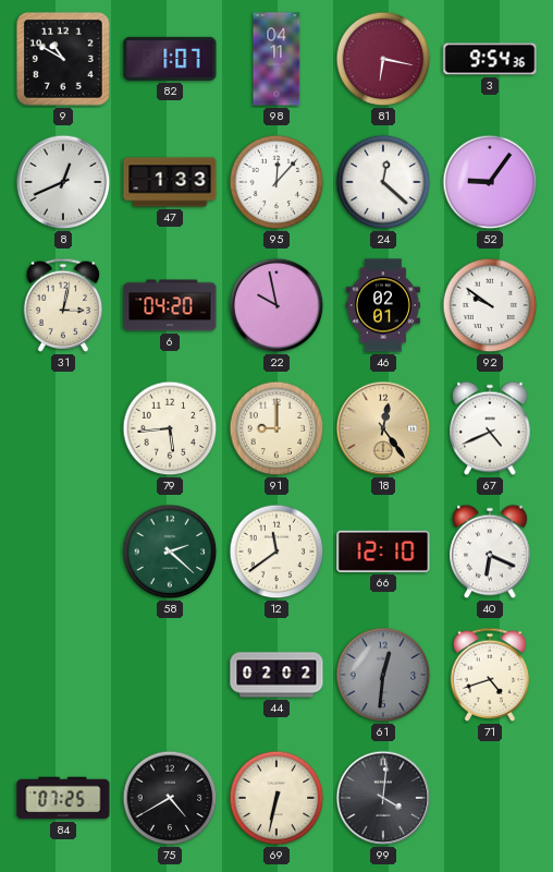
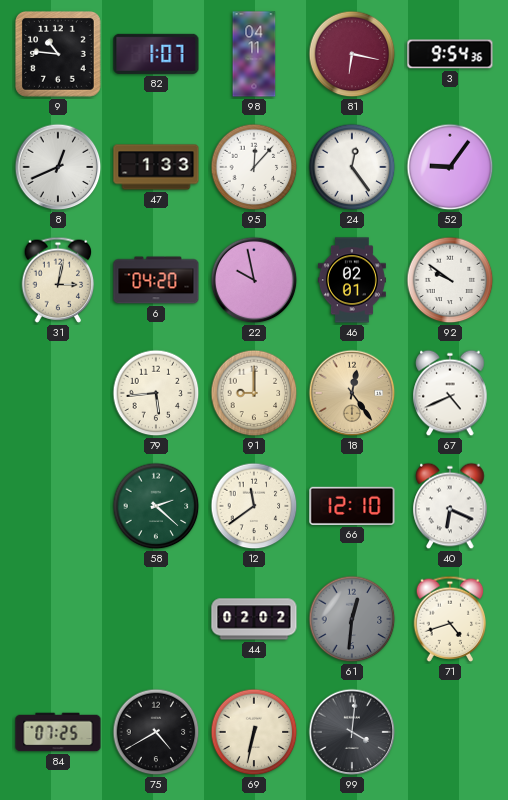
9: 10:50 -> 10:46
24: 12:22 -> 12:24
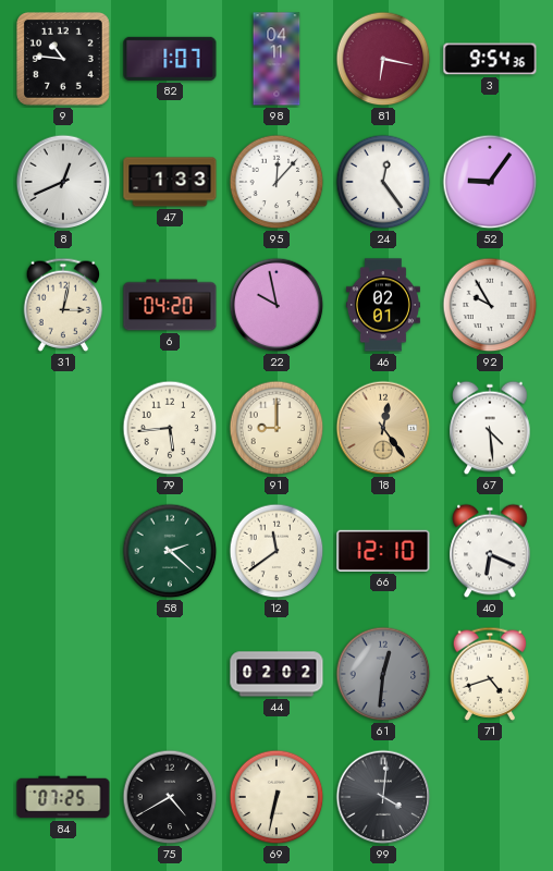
92: 9:51 -> 9:55
67: 4:41 -> 4:29
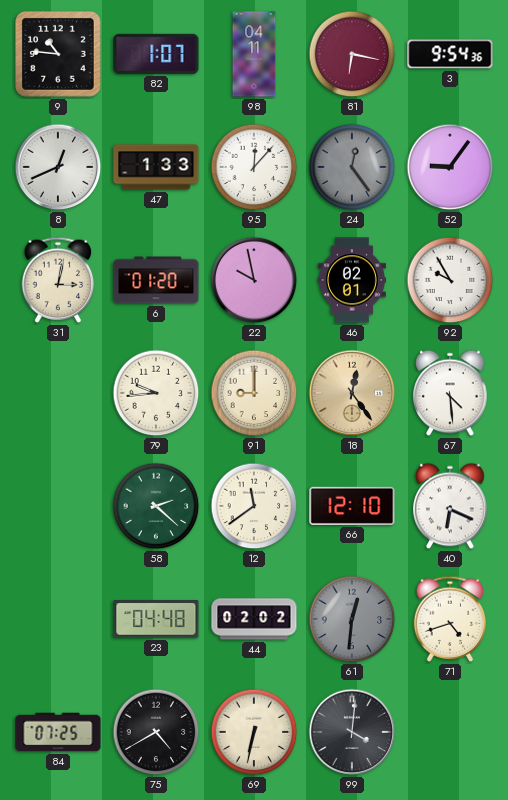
24 dial: white -> grey
6: 04:20 -> 01:20
79: 5:44 -> 9:44
23: none -> 04:48
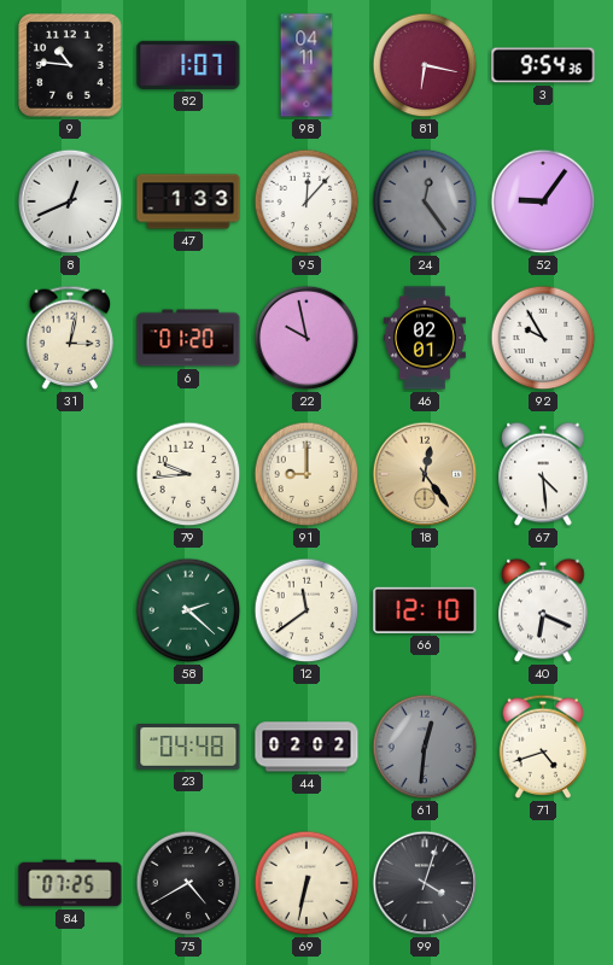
99: 4:01 -> 4:03
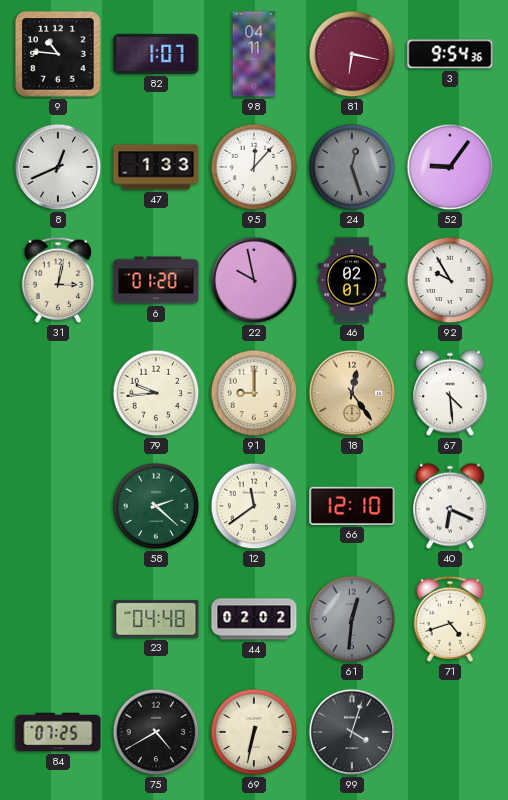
24: 12:24 -> 12:27
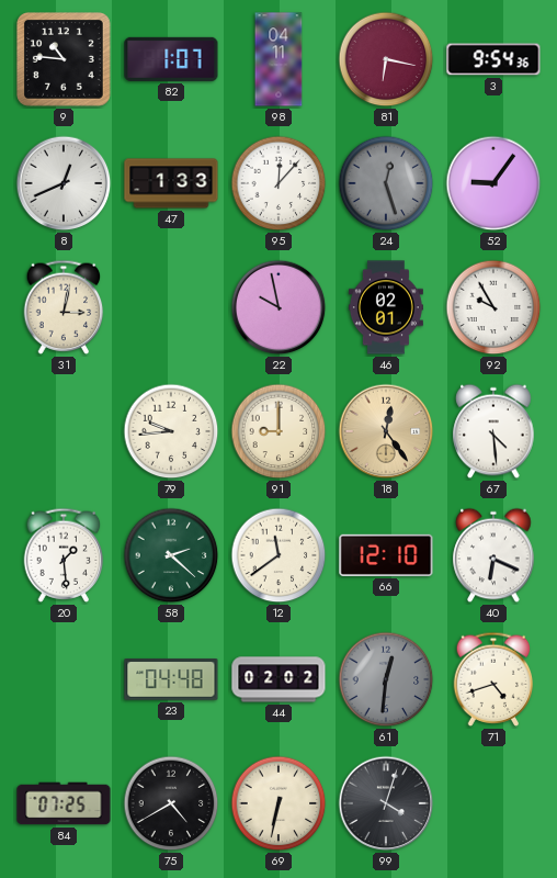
6: 01:20 -> none
20: none -> 1:29
